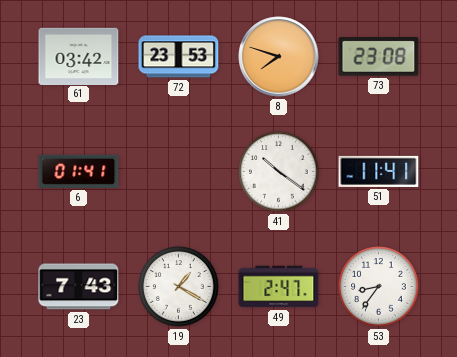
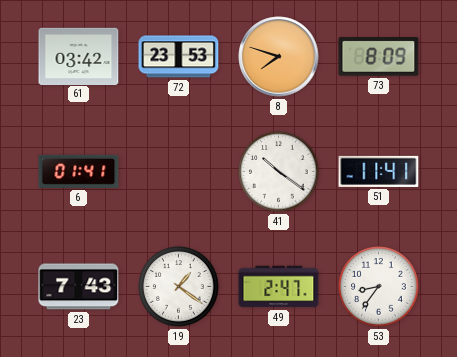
73: 23:08 -> 8:09
19: 1:20 -> 1:21
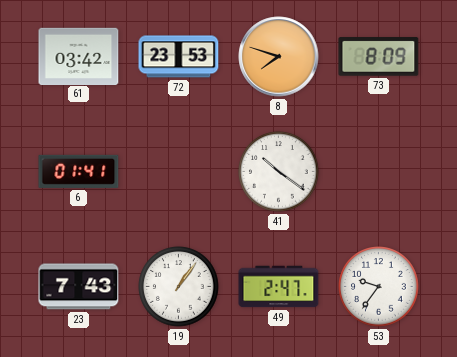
51: 11:41 -> none
19: 1:21 -> 1:06
53: 8:36 -> 9:36
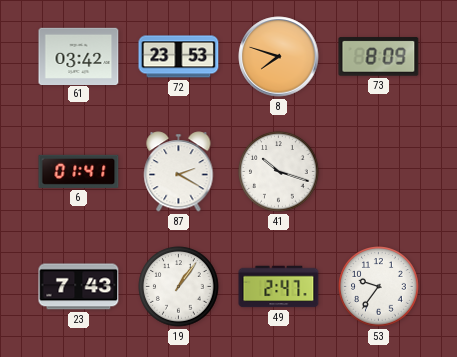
87: none -> 2:20
41: 10:21 -> 10:18
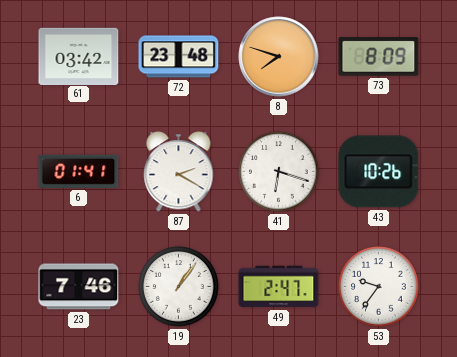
72: 23:53 -> 23:48
41: 10:18 -> 6:18
43: none -> 10:26
23: 7:43 -> 7:46
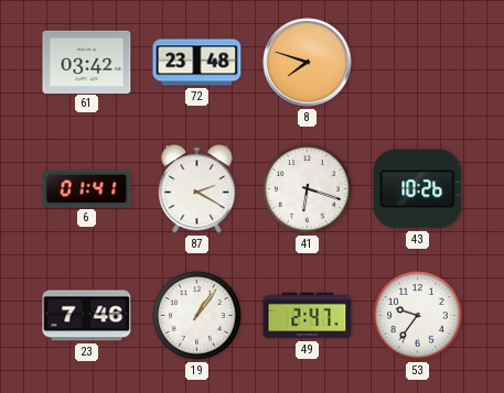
73: 8:09 -> none
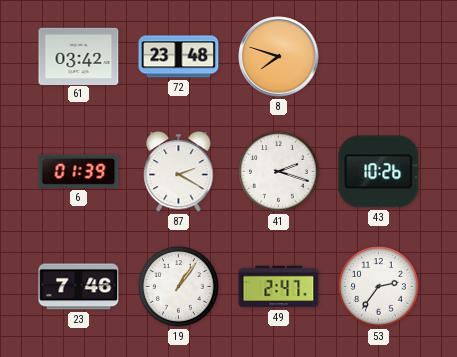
6: 01:41 -> 01:39
41: 6:18 -> 2:18
53: 9:36 -> 2:36
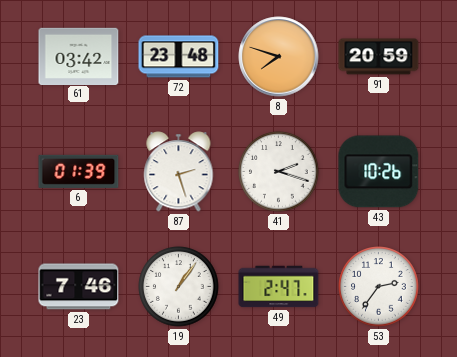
91: none -> 20:59
87: 2:20 -> 2:27
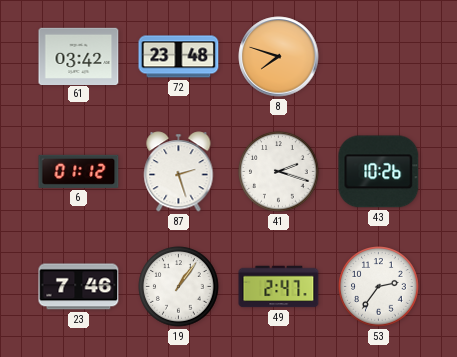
91: 20:59 -> none
6: 01:39 -> 01:12
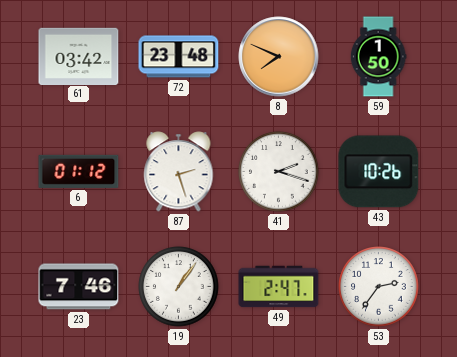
8: 7:48 -> 7:49
59: none -> 1:50
